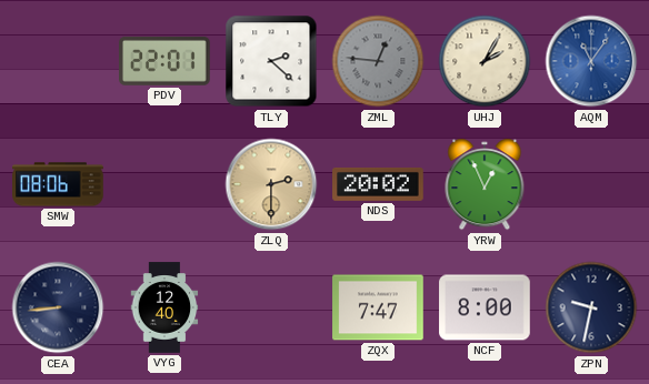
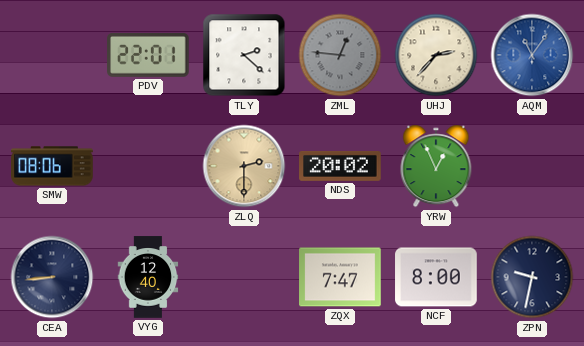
UHJ: 2:05 -> 2:37
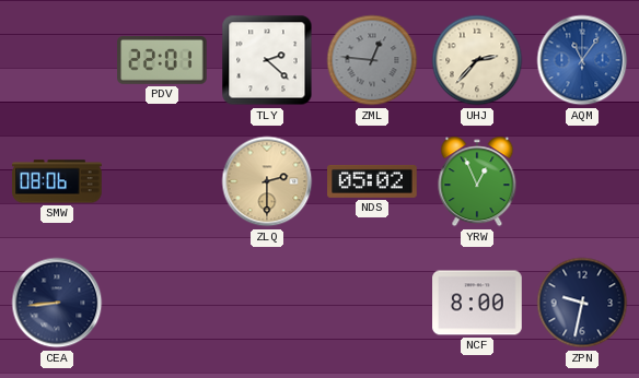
NDS: 20:02 -> 05:02
VYG: 12:40 -> none
ZQX: 7:47 -> none
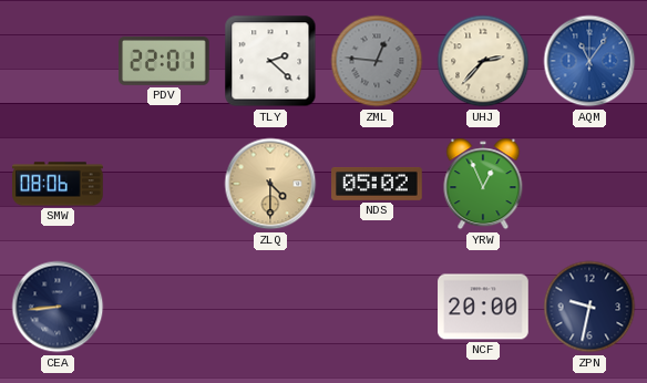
ZLQ: 2:30 -> 4:30
NCF: 8:00 -> 20:00
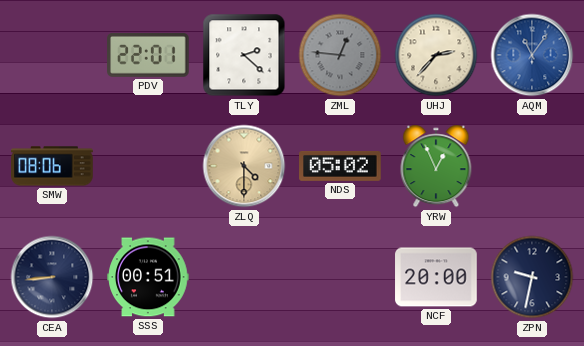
SSS: none -> 00:51
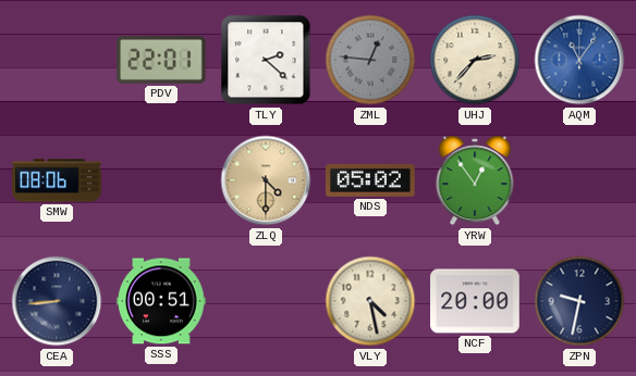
YRW: 12:56 -> 12:54
VLY: none -> 4:28
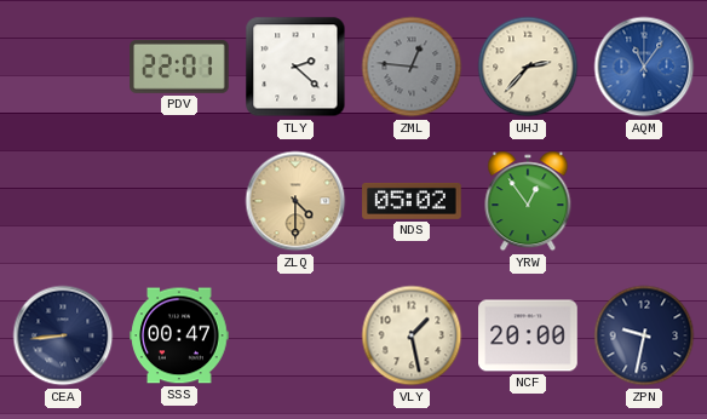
SMW: 08:06 -> none
SSS: 00:51 -> 00:47
VLY: 4:28 -> 1:28
